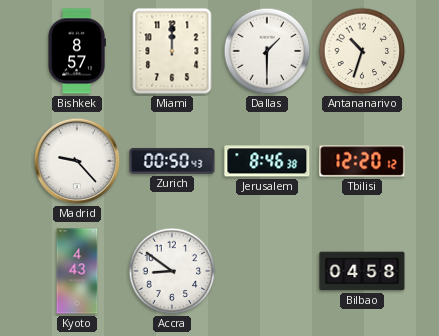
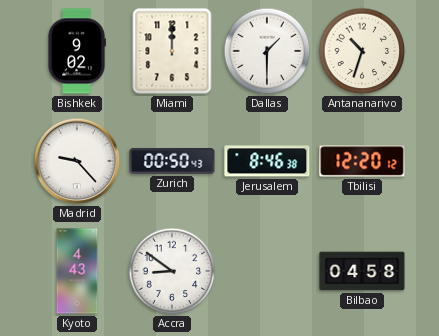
Bishkek: 8:57 -> 9:02
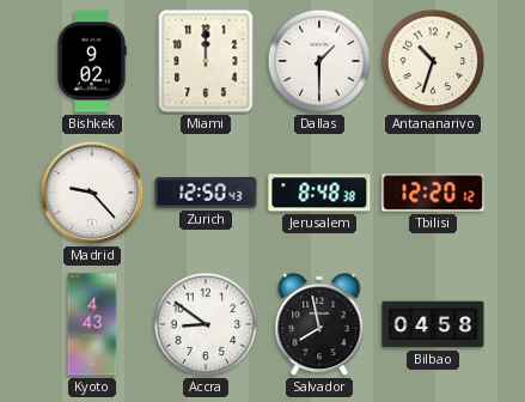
Zurich: 00:50 -> 12:50
Jerusalem: 8:46 -> 8:48
Salvador: none -> 7:58
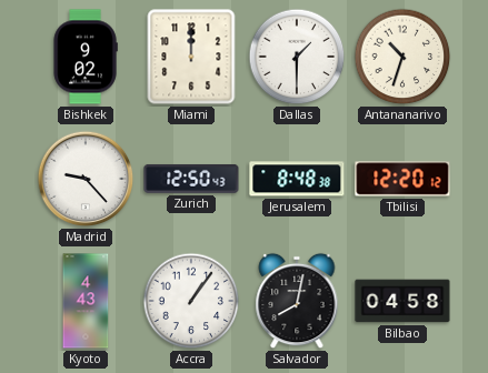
Accra: 8:51 -> 1:06
Salvador: 7:58 -> 8:02
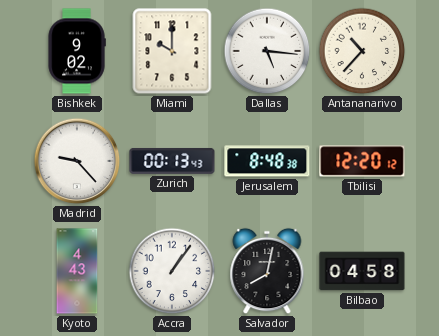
Miami: 12:00 -> 10:00
Dallas: 1:30 -> 5:16
Antananarivo: 10:33 -> 10:37
Zurich: 12:50 -> 00:13
